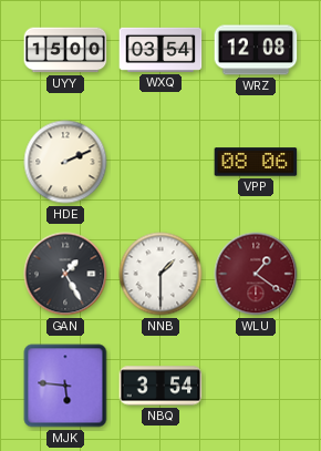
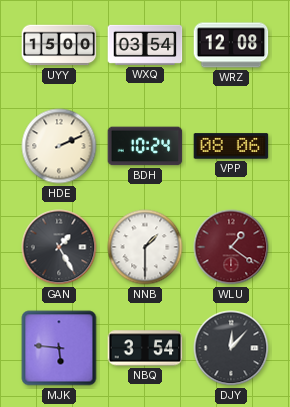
BDH: none -> 10:24
DJY: none -> 12:07
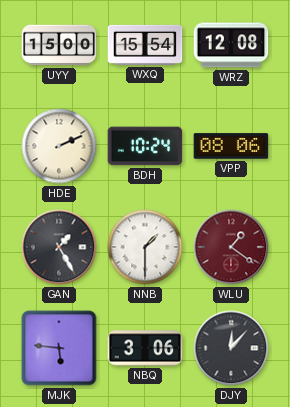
WXQ: 03:54 -> 15:54
NBQ: 3:54 -> 3:06
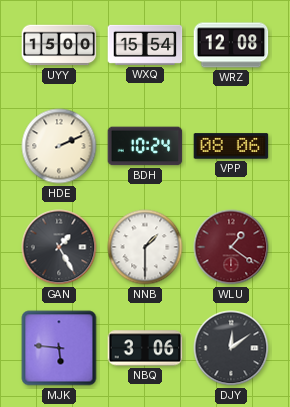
DJY: 12:07 -> 12:09
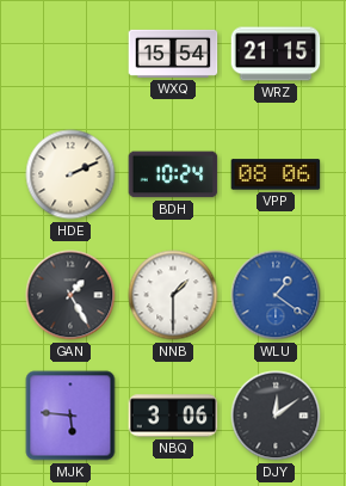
UYY: 15:00 -> none
WRZ: 12:08 -> 21:15
WLU dial: burgundy -> blue
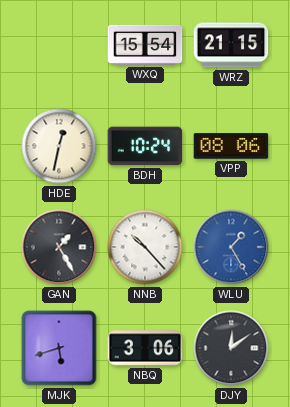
HDE: 2:11 -> 12:32
NNB: 1:30 -> 10:23
WLU: 1:21 -> 1:25
MJK: 5:46 -> 5:42
